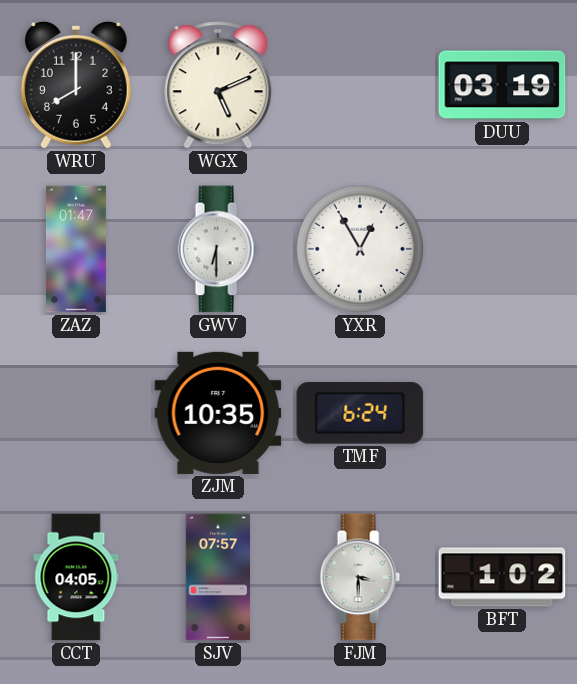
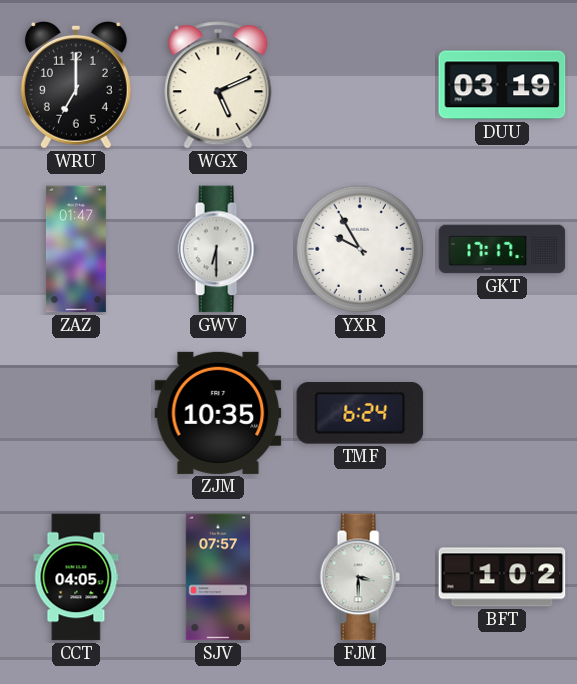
WRU: 8:00 -> 7:00
YXR: 12:55 -> 9:55
GKT: none -> 17:17
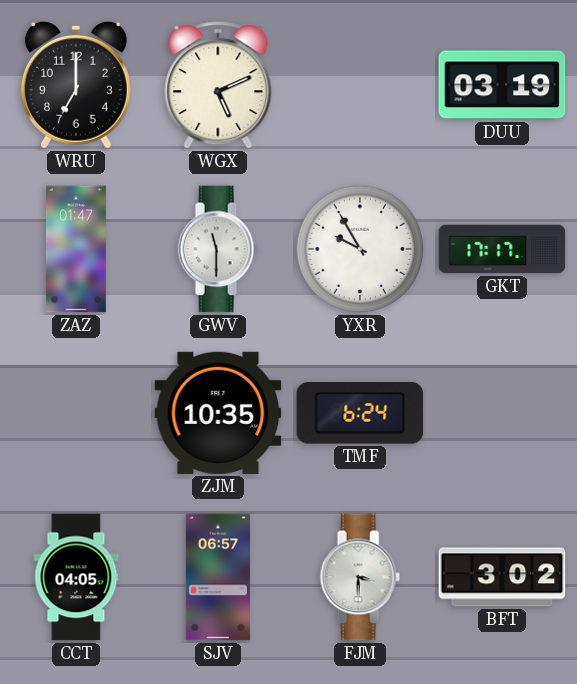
GWV: 6:30 -> 11:30
SJV: 07:57 -> 06:57
BFT: 1:02 -> 3:02
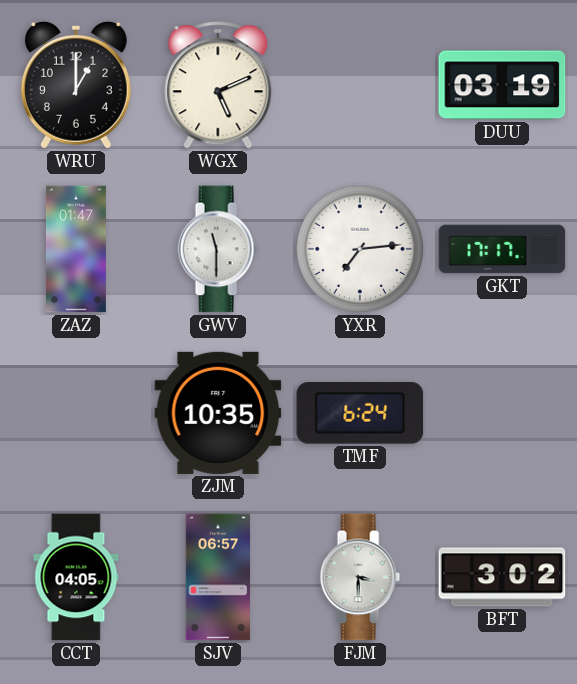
WRU: 7:00 -> 1:00
YXR: 9:55 -> 7:14
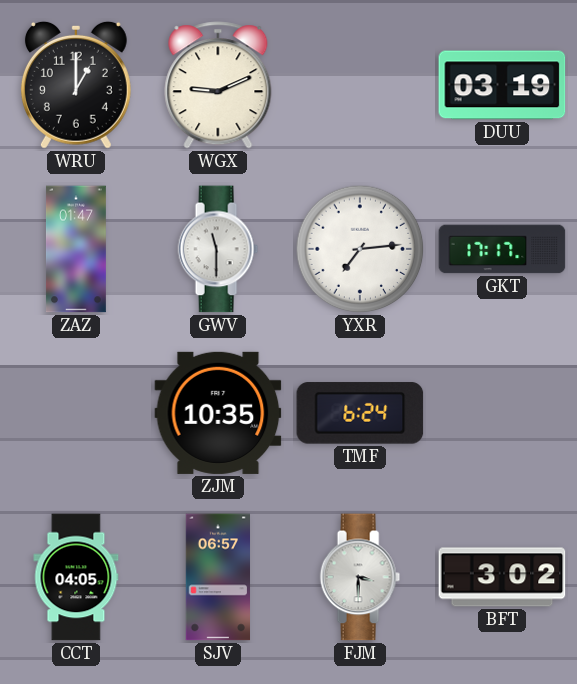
WGX: 5:11 -> 9:11
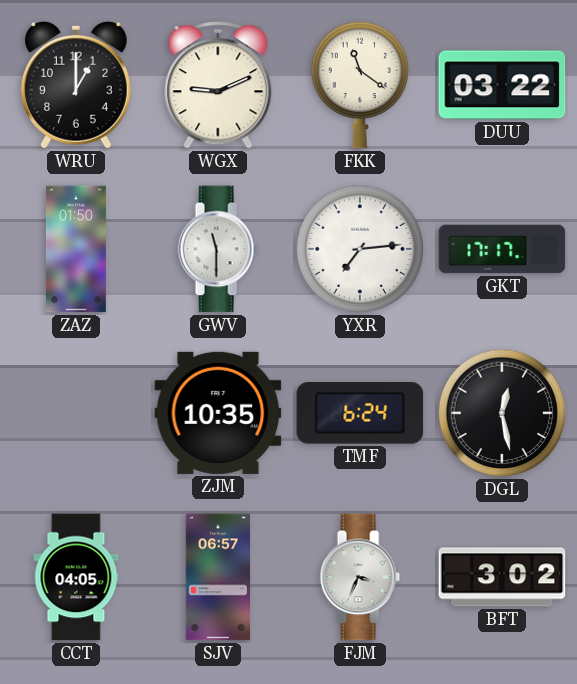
FKK: none -> 11:21
DUU: 03:19 -> 03:22
ZAZ: 01:47 -> 01:50
DGL: none -> 12:28
FJM: 3:30 -> 3:34
